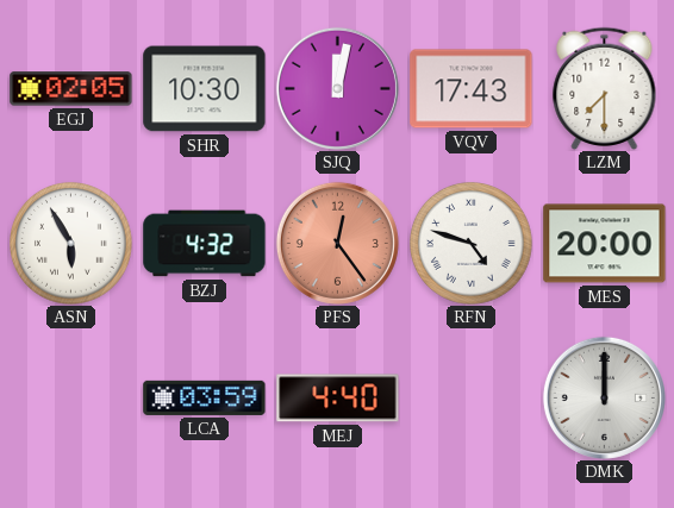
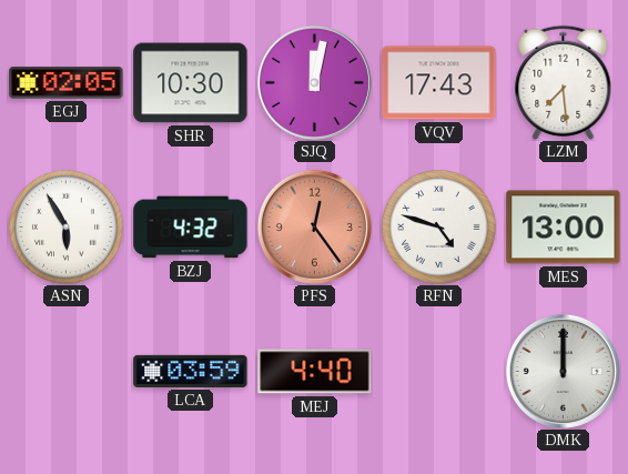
LZM: 7:30 -> 7:29
MES: 20:00 -> 13:00
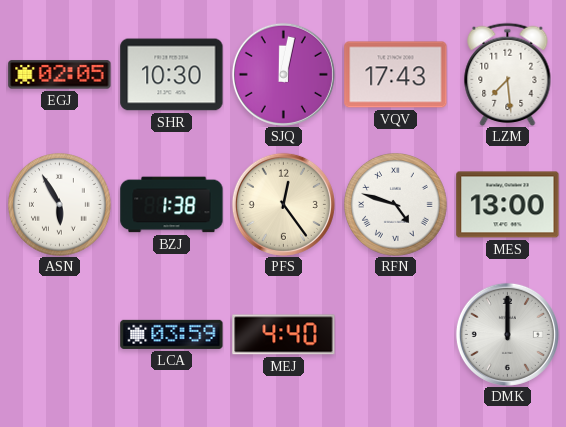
BZJ: 4:32 -> 1:38
PFS dial: salmon -> cream
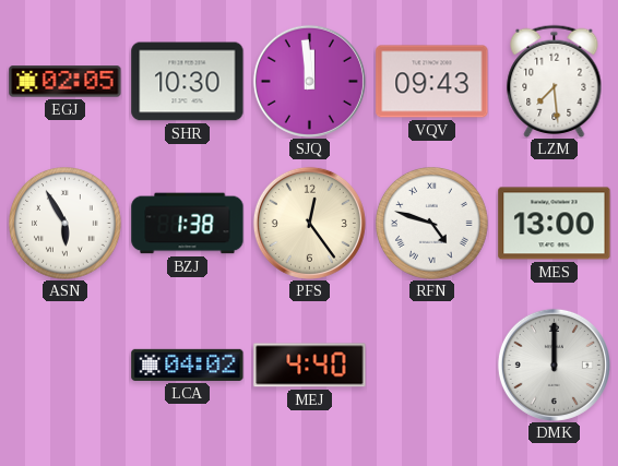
SJQ: 12:02 -> 11:59
VQV: 17:43 -> 09:43
LCA: 03:59 -> 04:02
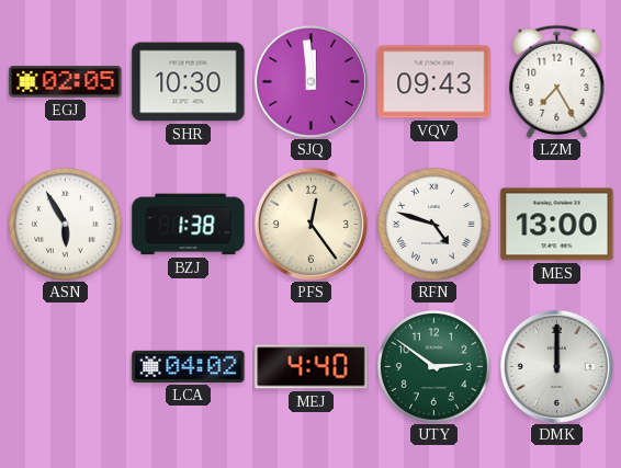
LZM: 7:29 -> 7:25
UTY: none -> 2:51
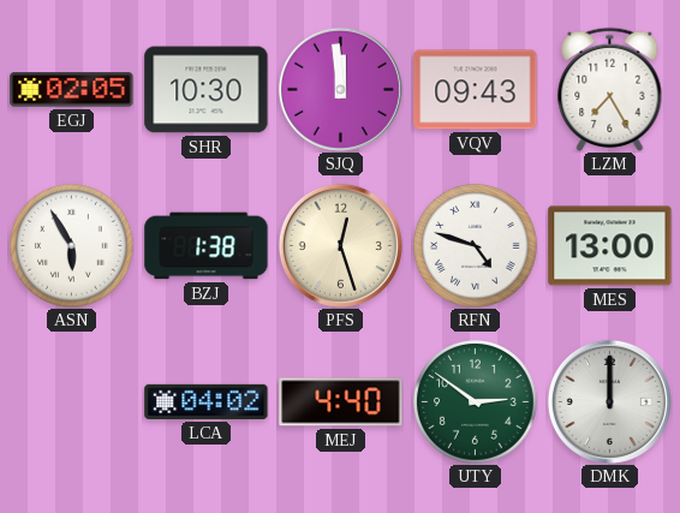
PFS: 12:24 -> 12:27
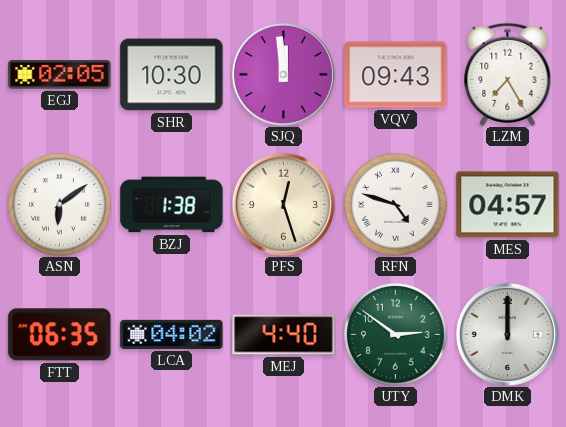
ASN: 5:55 -> 6:09
MES: 13:00 -> 04:57
FTT: none -> 06:35
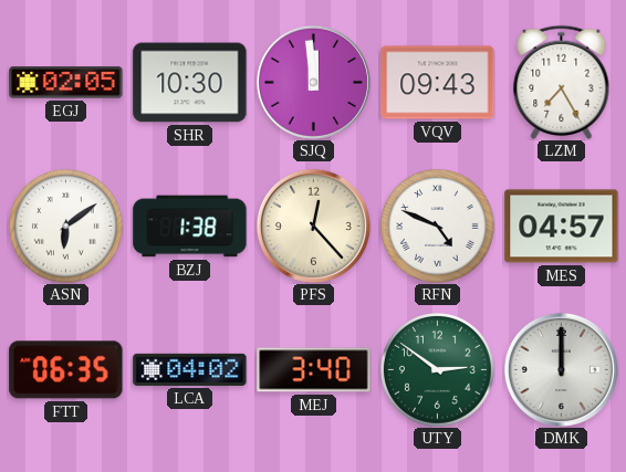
PFS: 12:27 -> 12:23
RFN: 4:48 -> 4:49
MEJ: 4:40 -> 3:40
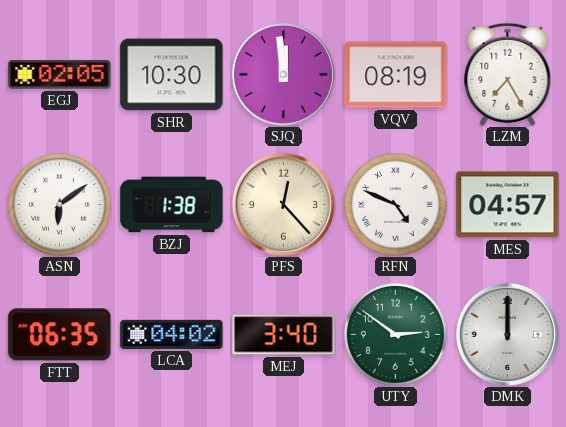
VQV: 09:43 -> 08:19
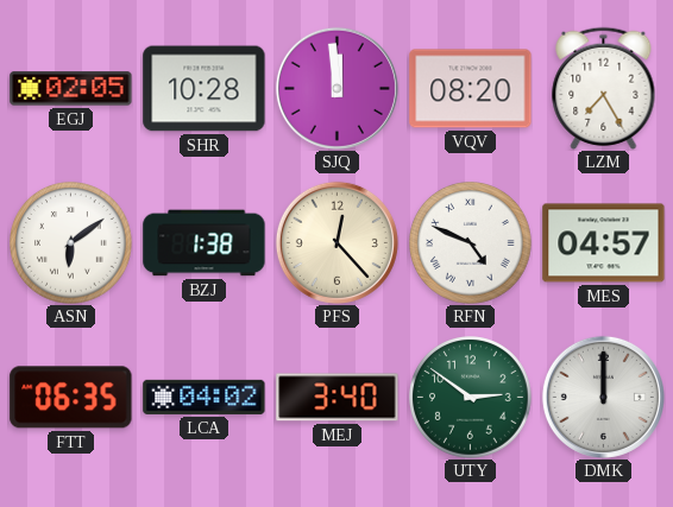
SHR: 10:30 -> 10:28
VQV: 08:19 -> 08:20
